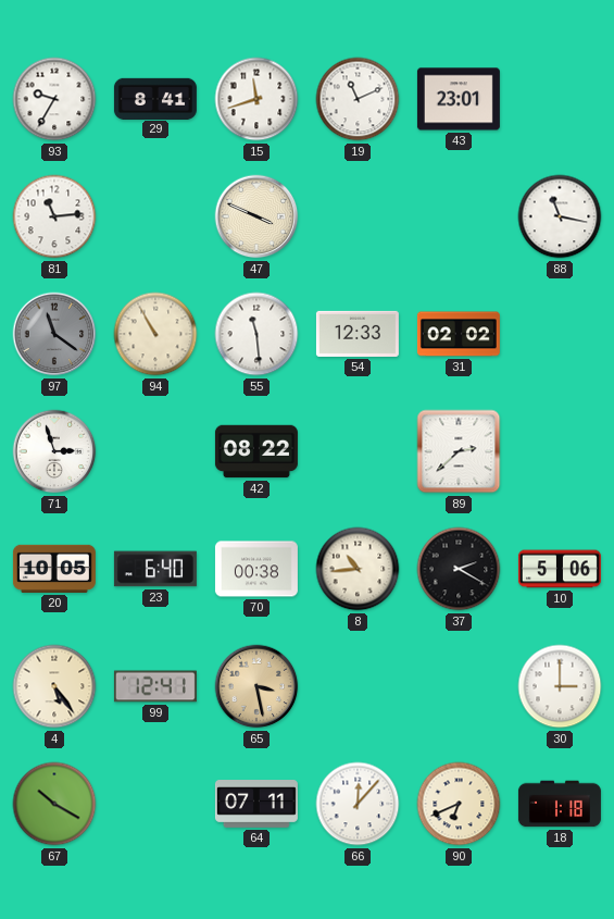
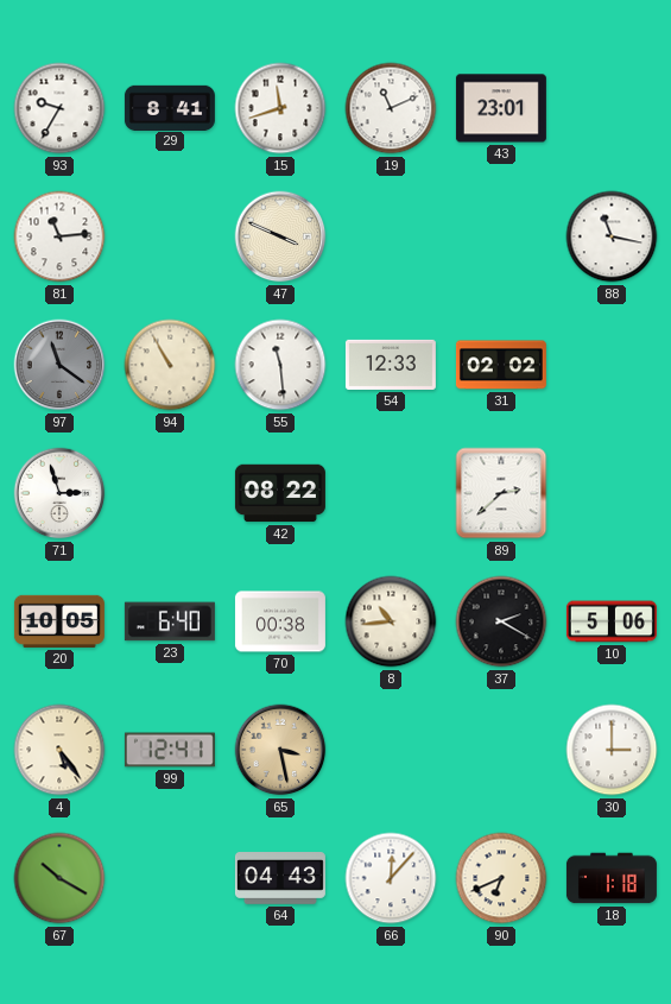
64: 07:11 -> 04:43
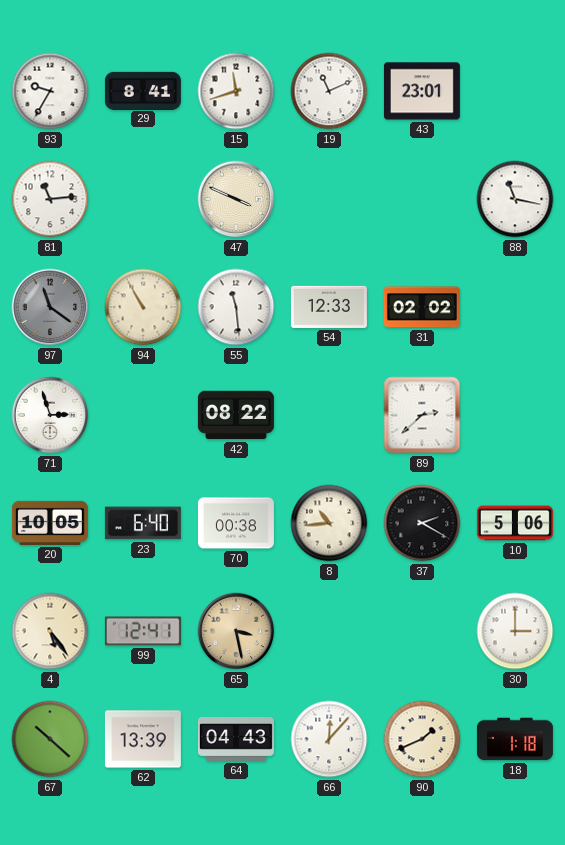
67: 10:20 -> 10:22
62: none -> 13:39
90: 6:41 -> 1:41
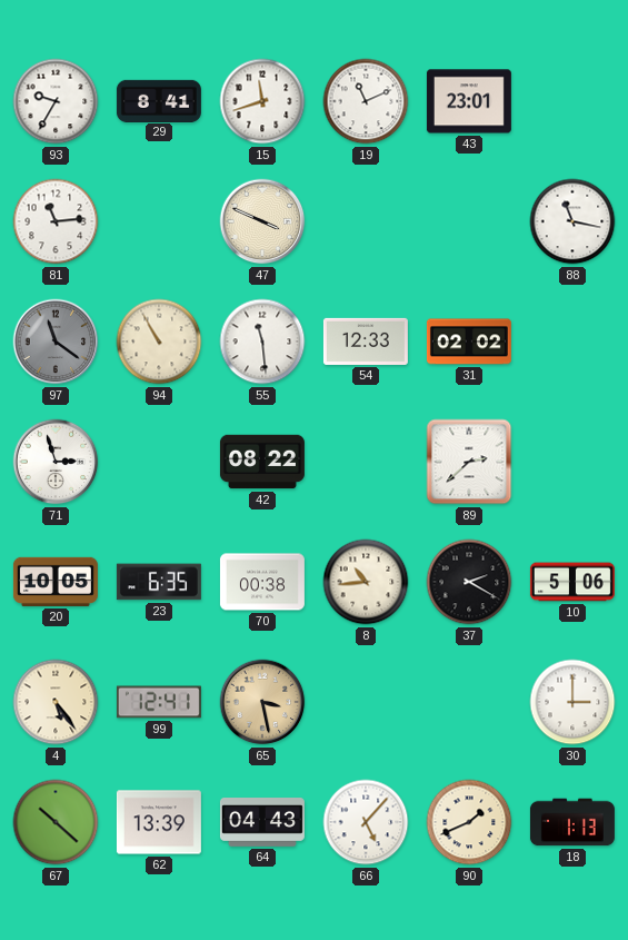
23: 6:40 -> 6:35
66: 12:07 -> 5:07
18: 1:18 -> 1:13
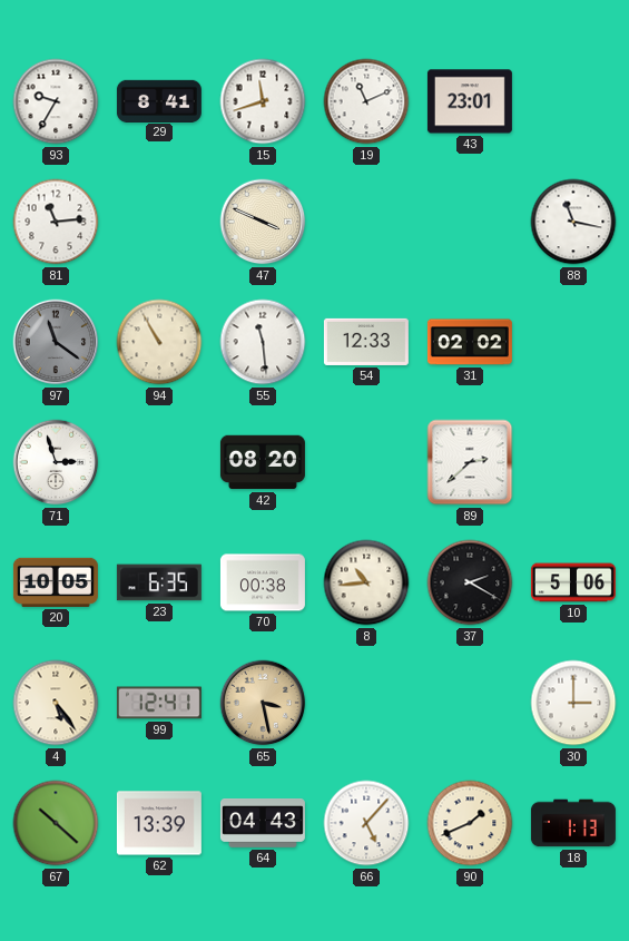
42: 08:22 -> 08:20
